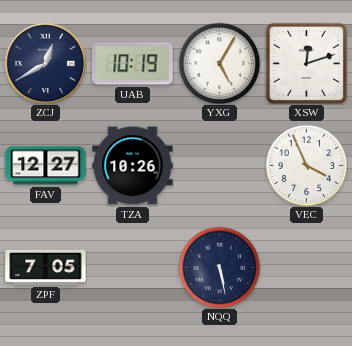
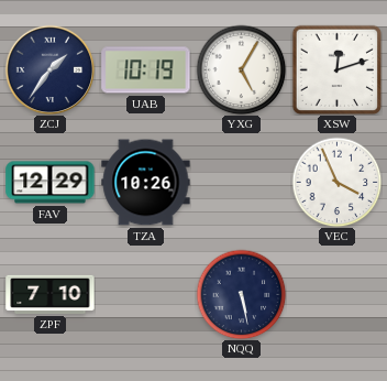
ZCJ: 12:40 -> 1:36
FAV: 12:27 -> 12:29
ZPF: 7:05 -> 7:10
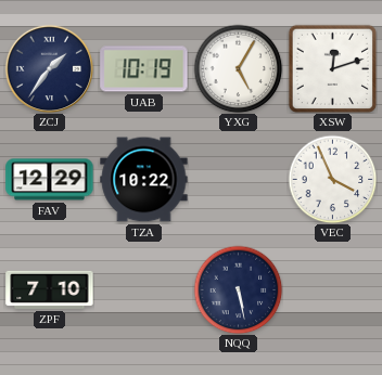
TZA: 10:26 -> 10:22
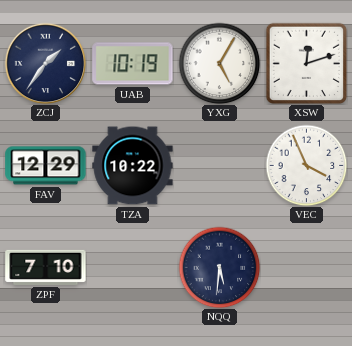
NQQ: 5:28 -> 5:31
